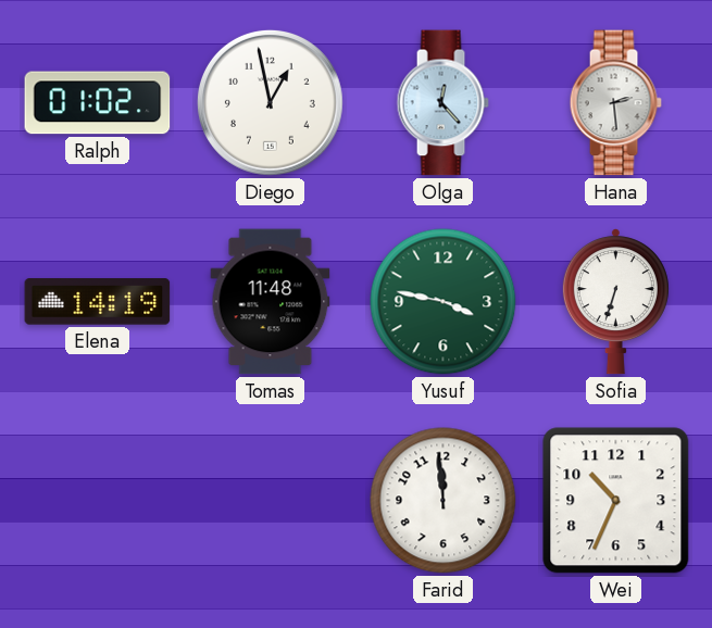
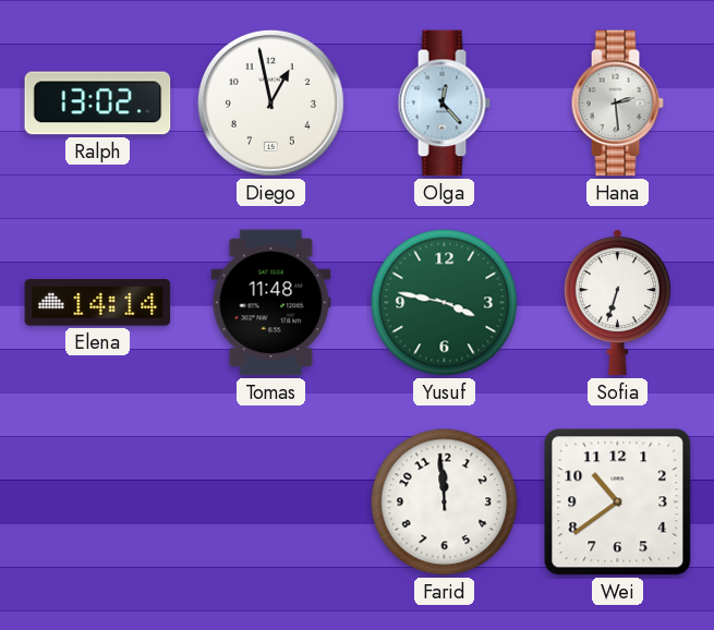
Ralph: 01:02 -> 13:02
Elena: 14:19 -> 14:14
Wei: 10:34 -> 10:39
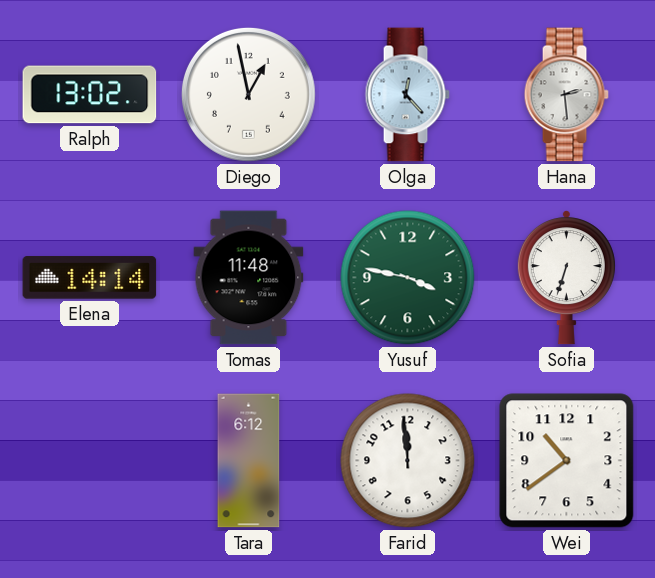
Tara: none -> 6:12
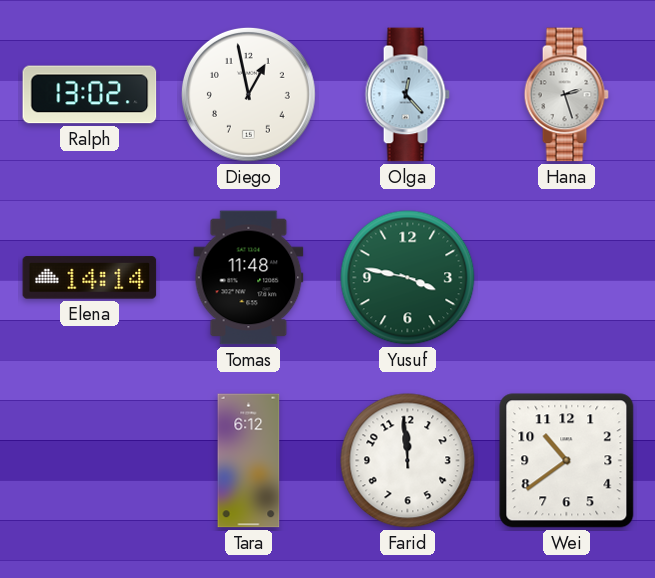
Hana: 2:29 -> 2:27
Sofia: 6:33 -> none
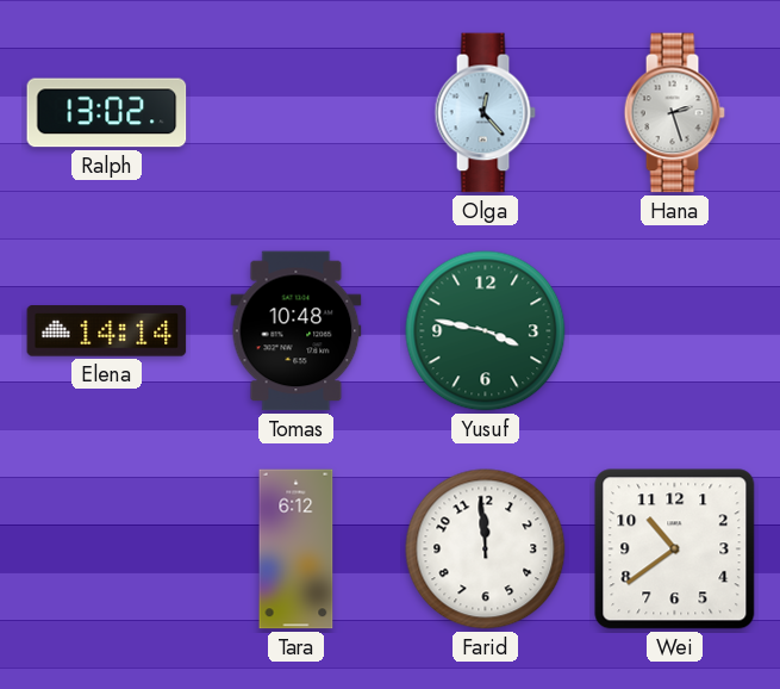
Diego: 12:58 -> none
Tomas: 11:48 -> 10:48
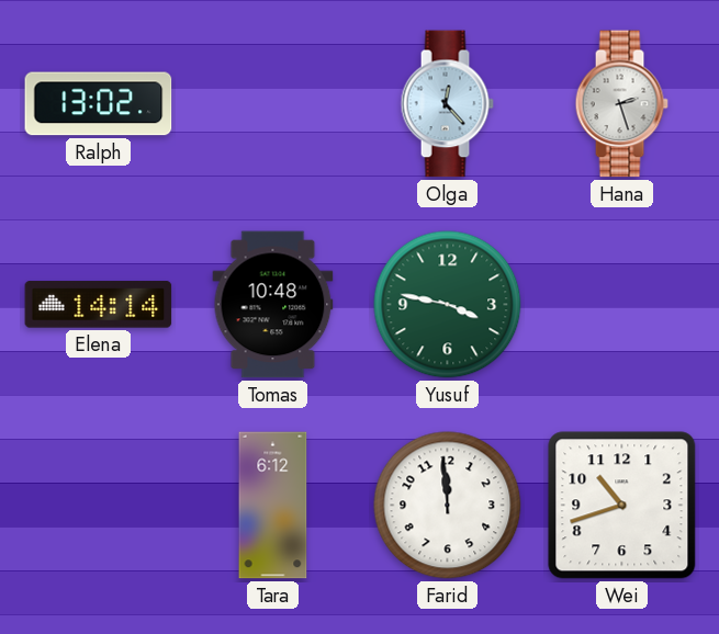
Wei: 10:39 -> 10:42
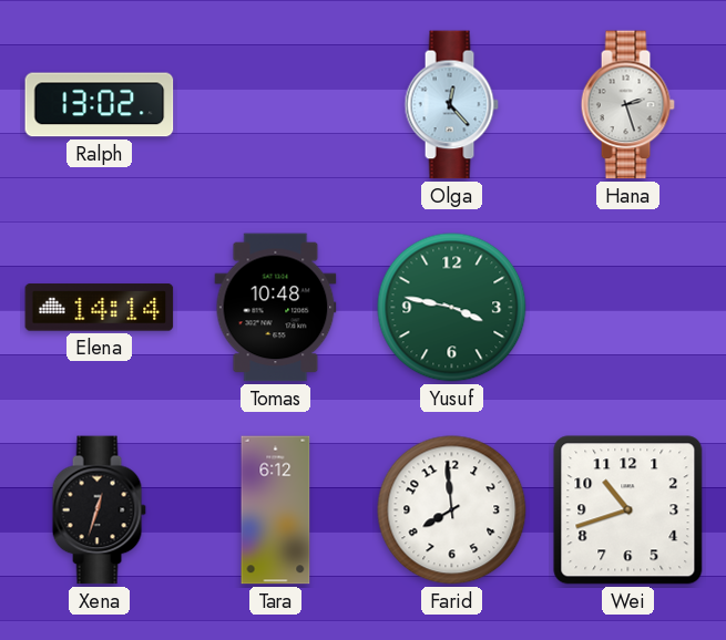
Xena: none -> 12:33
Farid: 11:59 -> 7:59
